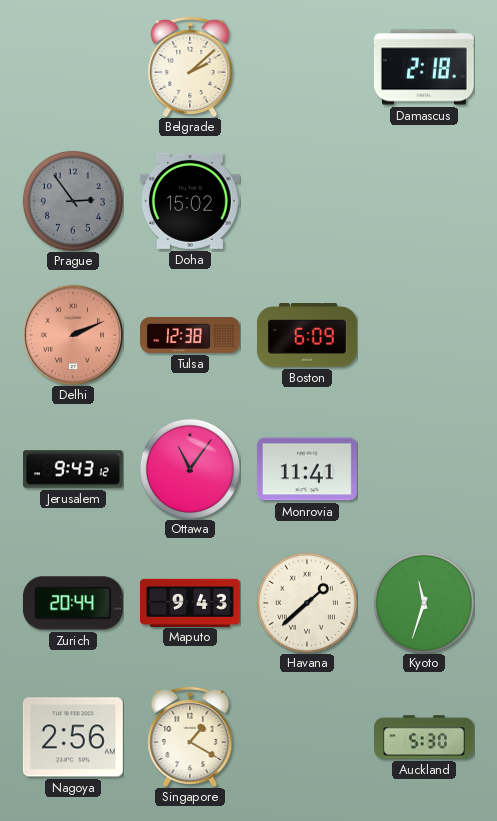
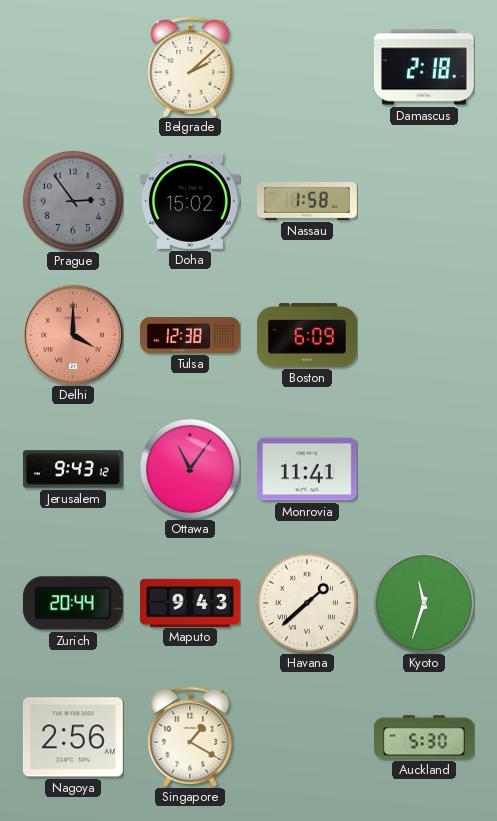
Nassau: none -> 1:58
Delhi: 2:11 -> 4:00
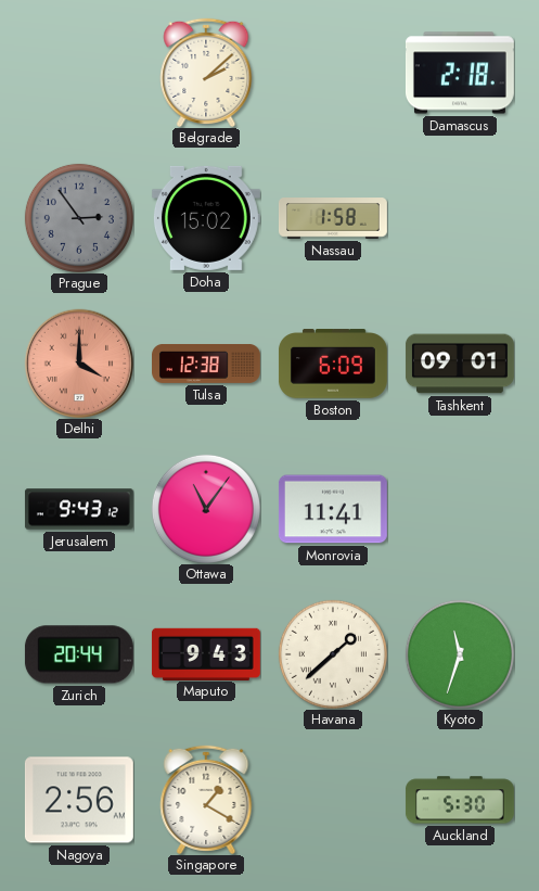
Tashkent: none -> 09:01
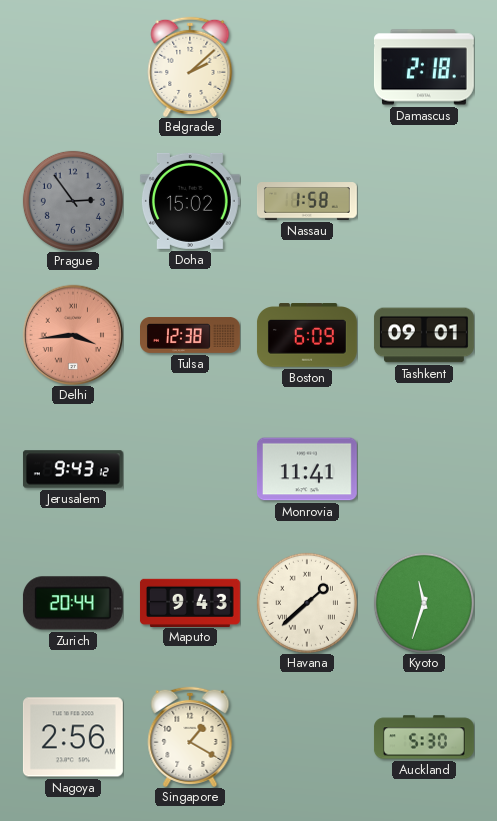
Delhi: 4:00 -> 3:44
Ottawa: 11:06 -> none
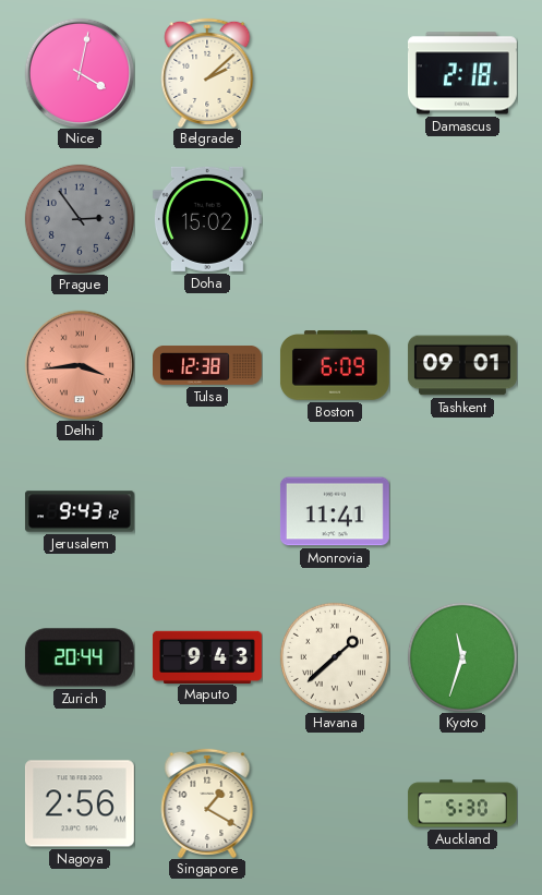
Nice: none -> 4:02
Nassau: 1:58 -> none
